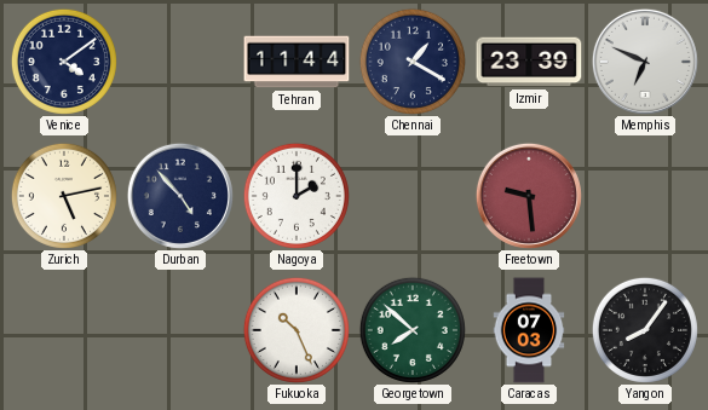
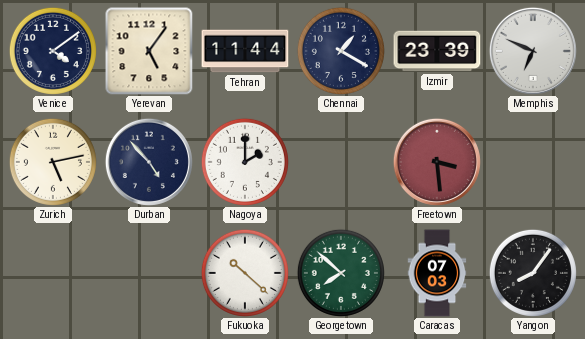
Yerevan: none -> 5:06
Freetown: 9:29 -> 3:29
Fukuoka: 10:26 -> 10:22
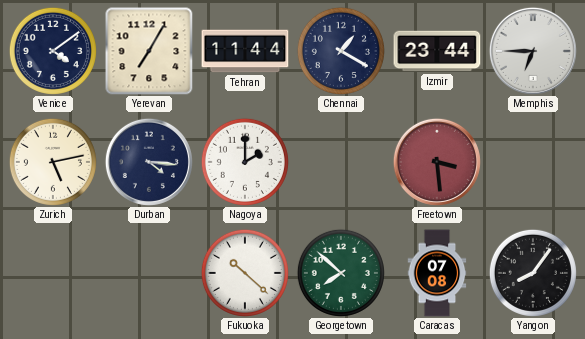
Yerevan: 5:06 -> 7:05
Izmir: 23:39 -> 23:44
Memphis: 6:49 -> 6:45
Durban: 4:53 -> 4:16
Caracas: 07:03 -> 07:08
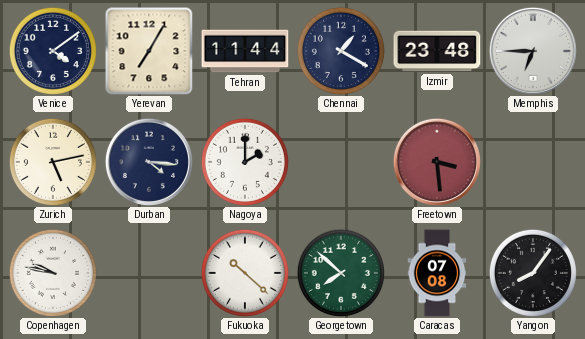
Izmir: 23:44 -> 23:48
Copenhagen: none -> 9:47
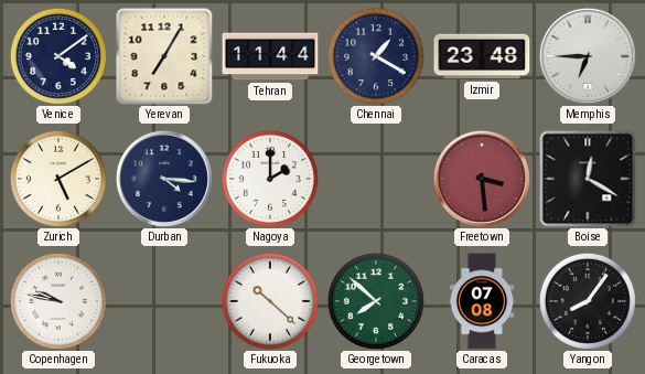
Zurich: 5:13 -> 5:10
Boise: none -> 12:20
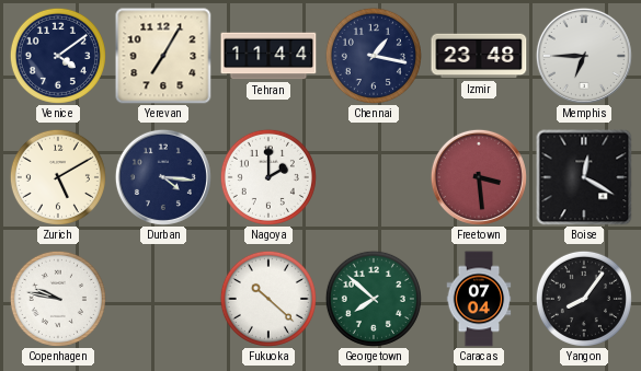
Chennai: 1:20 -> 1:17
Caracas: 07:08 -> 07:04
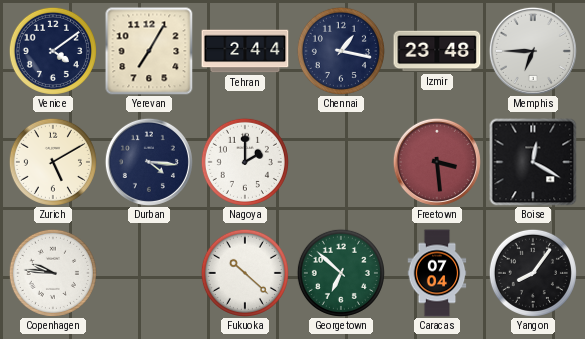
Tehran: 11:44 -> 2:44
Copenhagen: 9:47 -> 9:46
Georgetown: 7:52 -> 6:52
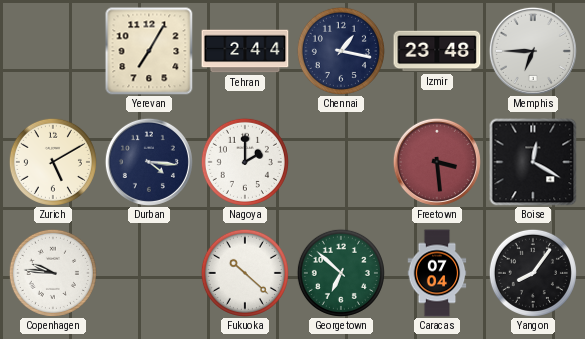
Venice: 4:09 -> none
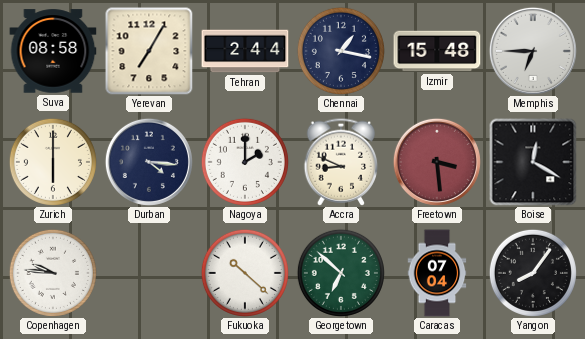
Suva: none -> 08:58
Izmir: 23:48 -> 15:48
Zurich: 5:10 -> 6:00
Accra: none -> 8:49
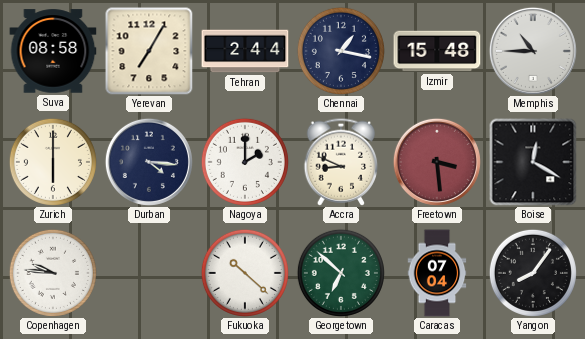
Memphis: 6:45 -> 10:45
